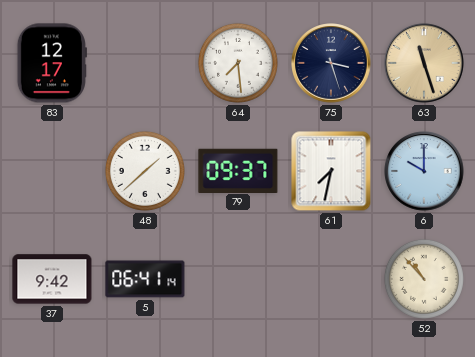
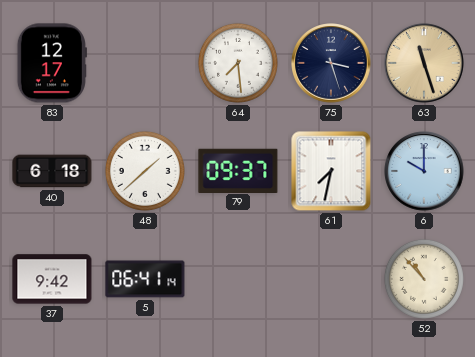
40: none -> 6:18
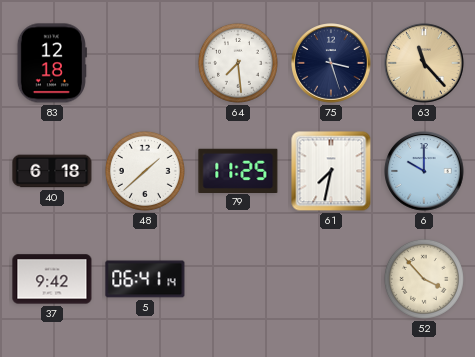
83: 12:17 -> 12:18
63: 11:27 -> 11:23
79: 09:37 -> 11:25
52: 10:53 -> 3:53
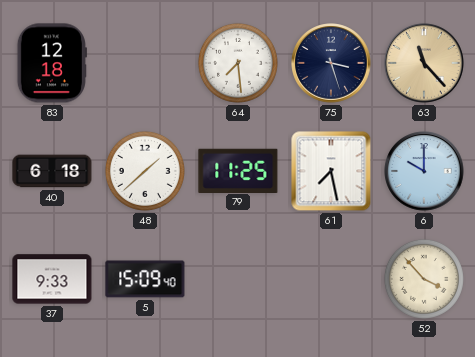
61: 7:32 -> 7:28
37: 9:42 -> 9:33
5: 06:41 -> 15:09
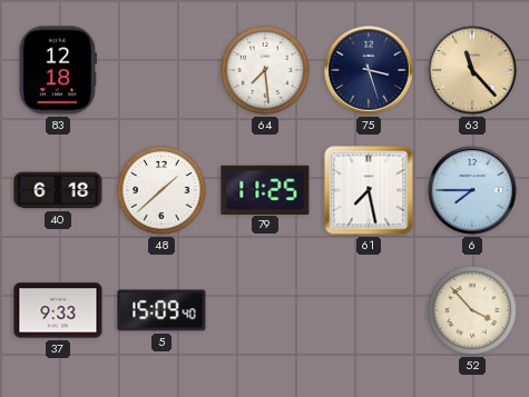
6: 10:00 -> 7:45
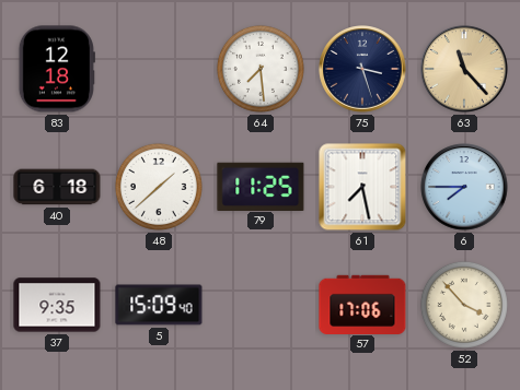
37: 9:33 -> 9:35
57: none -> 17:06
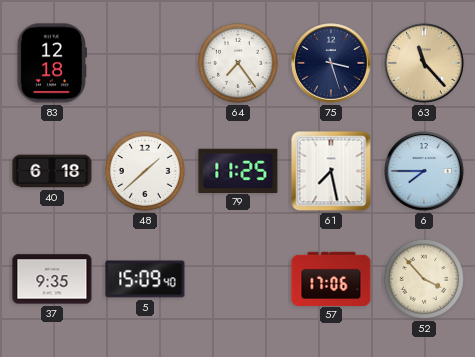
64: 7:29 -> 7:24
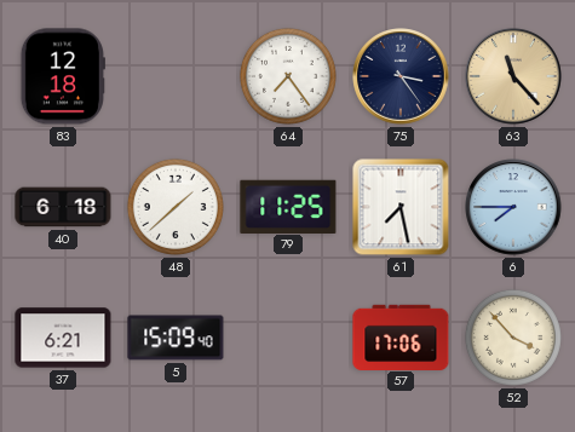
75: 3:27 -> 3:24
37: 9:35 -> 6:21
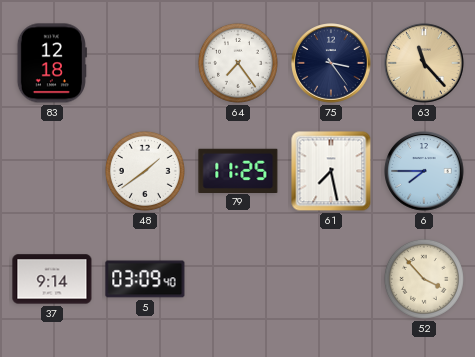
40: 6:18 -> none
48: 1:38 -> 1:39
37: 6:21 -> 9:14
5: 15:09 -> 03:09
57: 17:06 -> none
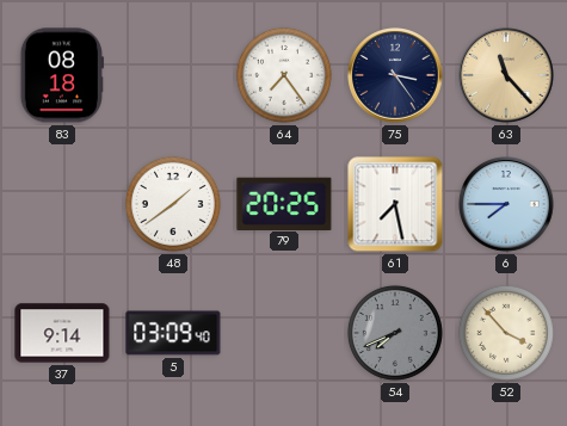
83: 12:18 -> 08:18
79: 11:25 -> 20:25
54: none -> 7:41
